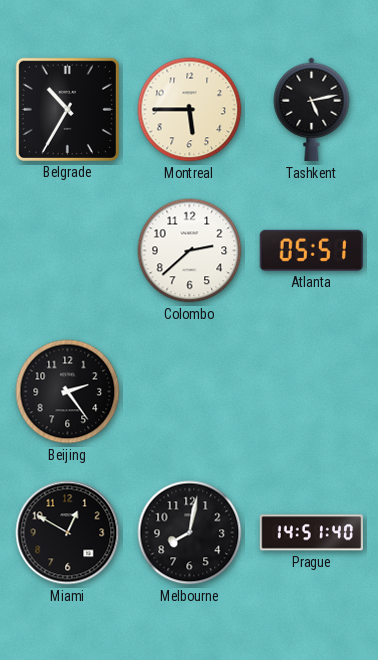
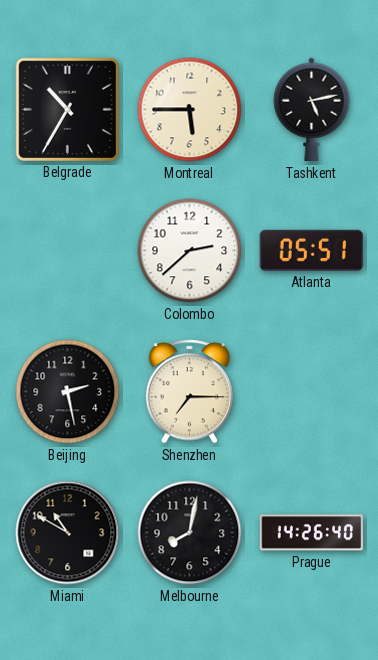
Beijing: 2:24 -> 2:28
Shenzhen: none -> 7:15
Miami: 12:50 -> 10:50
Prague: 14:51 -> 14:26
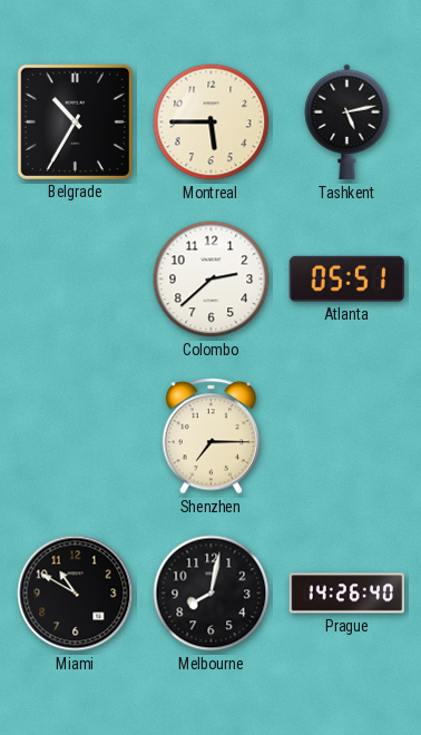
Beijing: 2:28 -> none
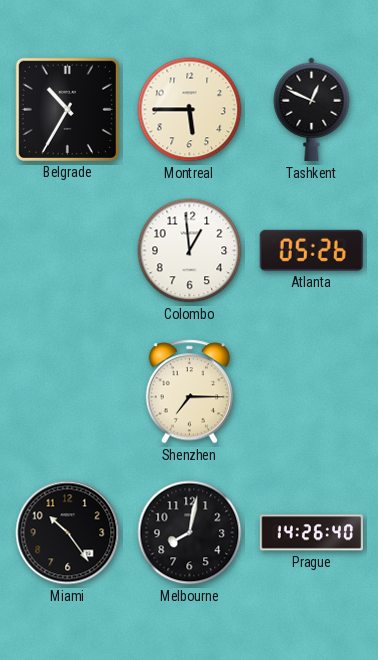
Tashkent: 5:13 -> 12:49
Colombo: 2:38 -> 12:59
Atlanta: 05:51 -> 05:26
Miami: 10:50 -> 10:24
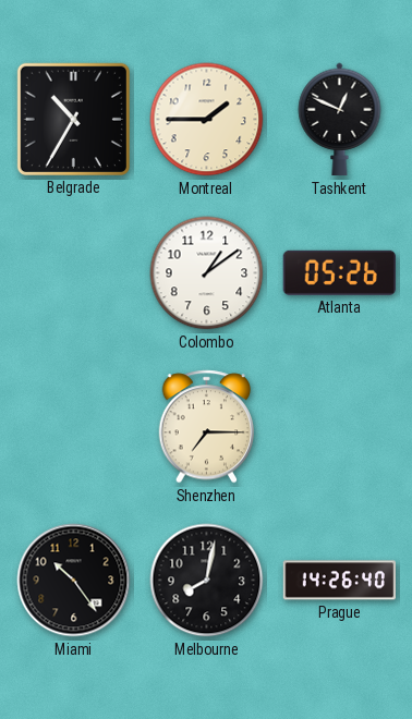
Montreal: 5:45 -> 1:45
Colombo: 12:59 -> 1:09
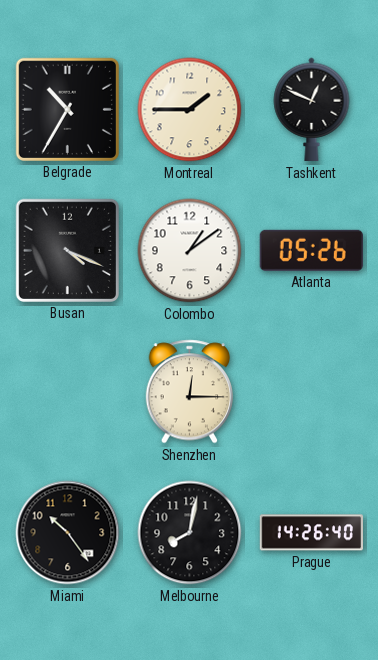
Busan: none -> 4:19
Shenzhen: 7:15 -> 12:15
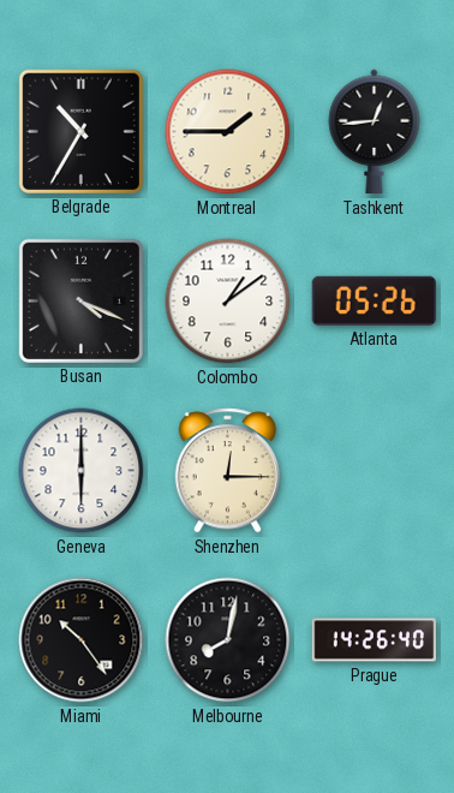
Tashkent: 12:49 -> 12:44
Geneva: none -> 6:00
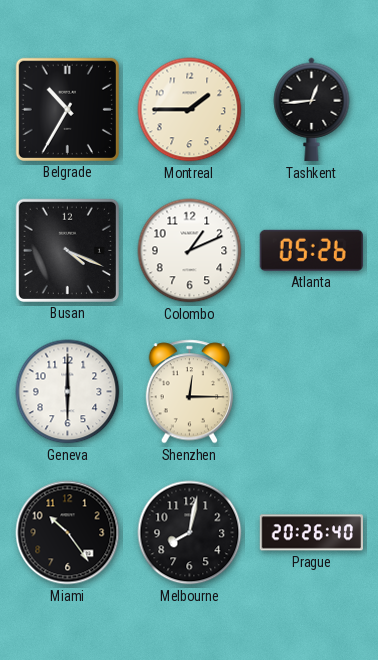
Colombo: 1:09 -> 1:11
Prague: 14:26 -> 20:26
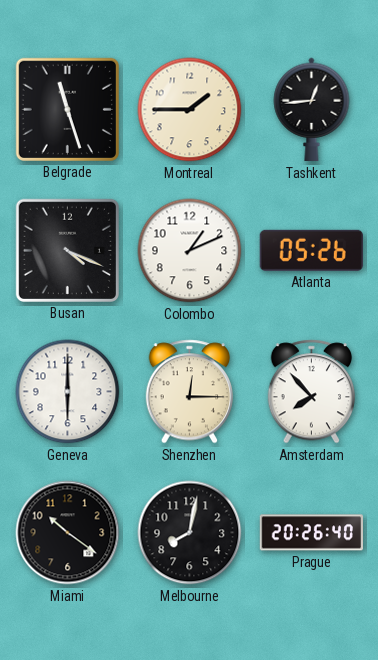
Belgrade: 10:35 -> 11:27
Amsterdam: none -> 7:53
Miami: 10:24 -> 10:21
